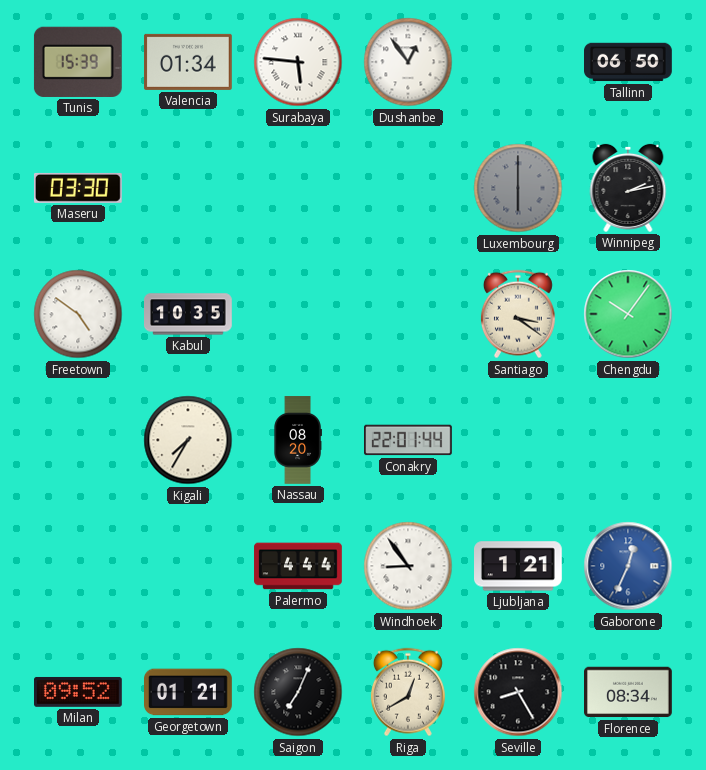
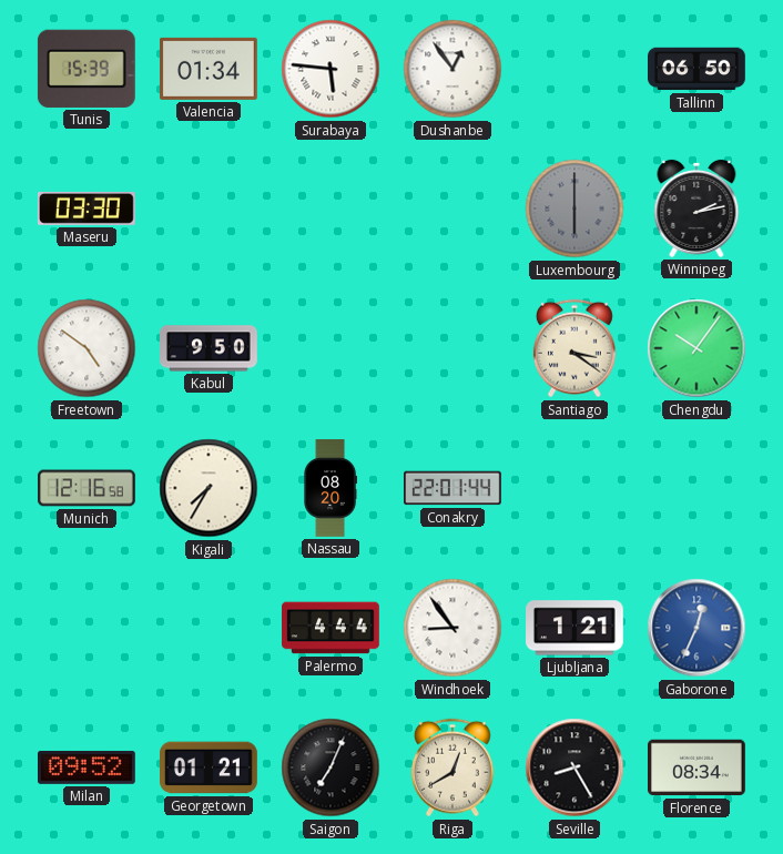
Kabul: 10:35 -> 9:50
Munich: none -> 12:16
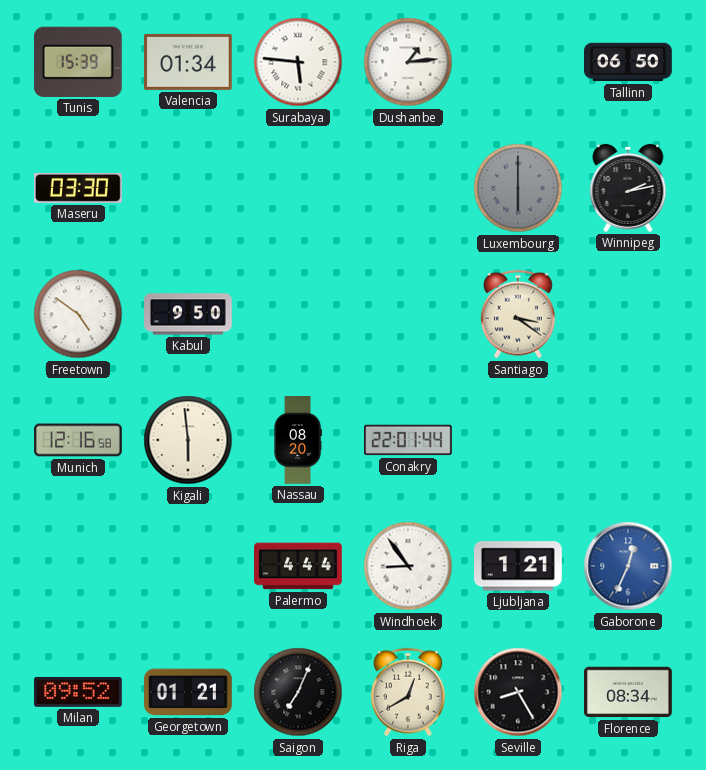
Dushanbe: 12:54 -> 1:14
Chengdu: 10:06 -> none
Kigali: 7:35 -> 5:59
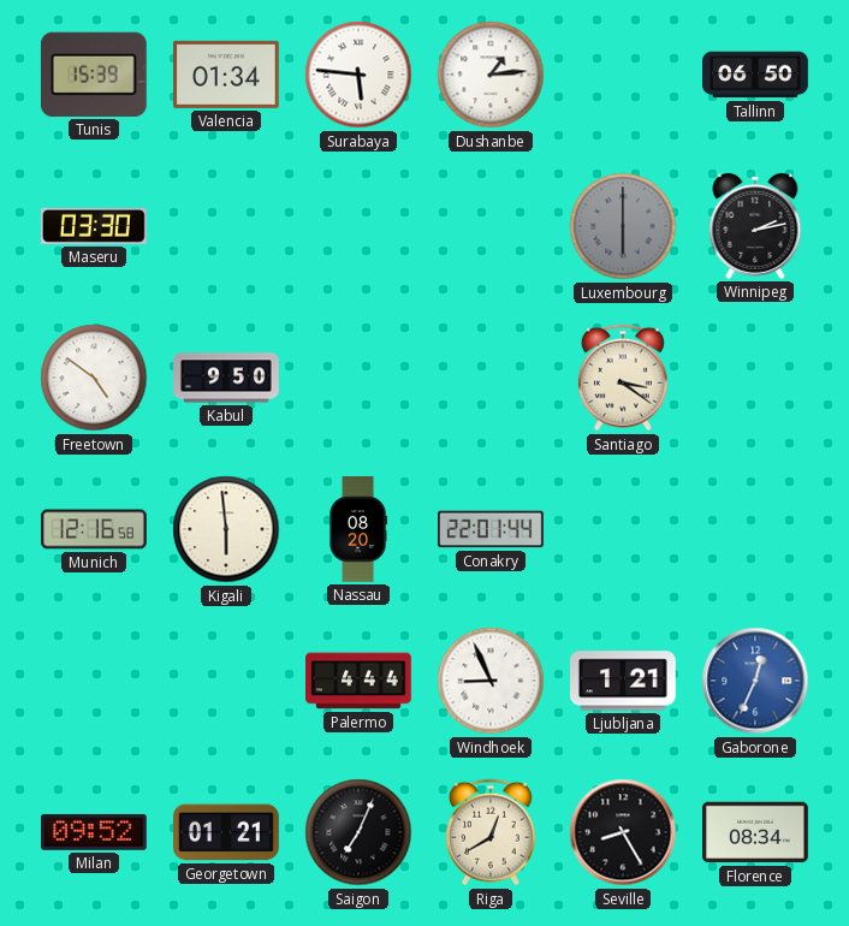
Windhoek: 8:54 -> 8:56
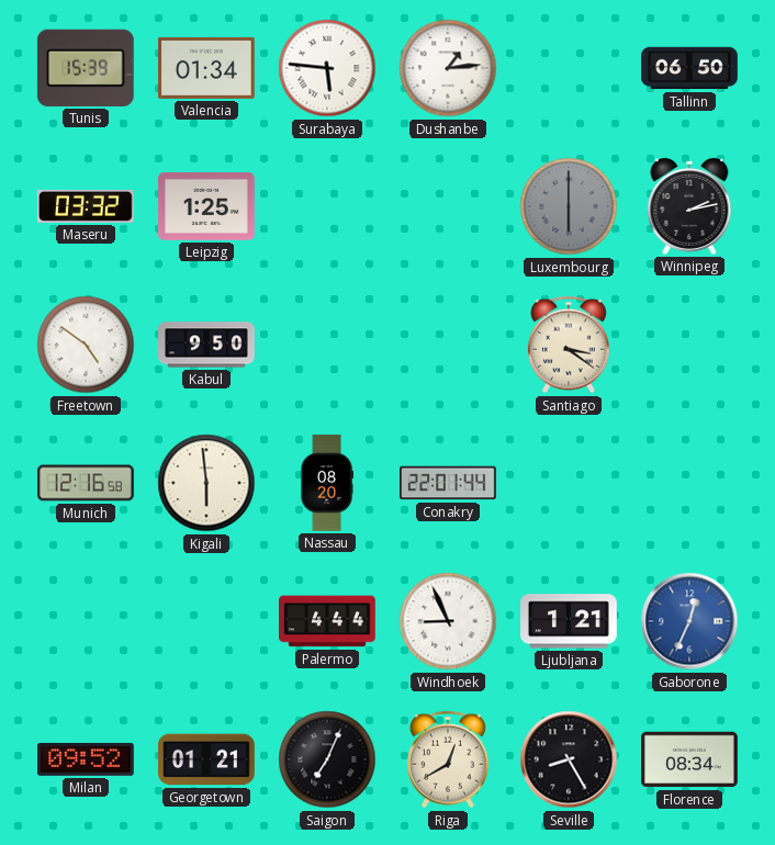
Maseru: 03:30 -> 03:32
Leipzig: none -> 1:25
